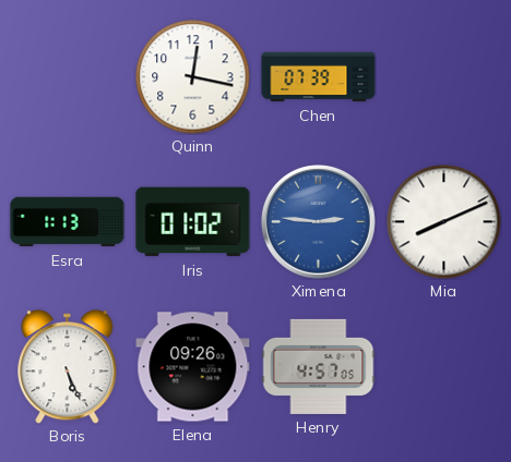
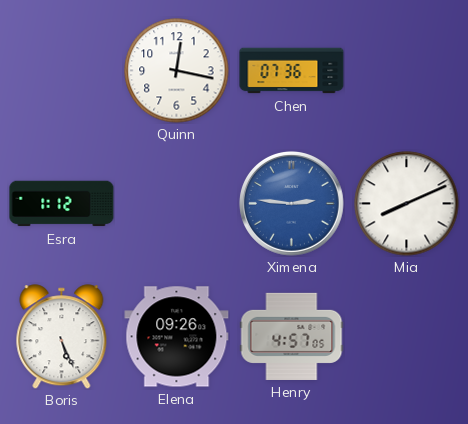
Chen: 07:39 -> 07:36
Esra: 1:13 -> 1:12
Iris: 01:02 -> none
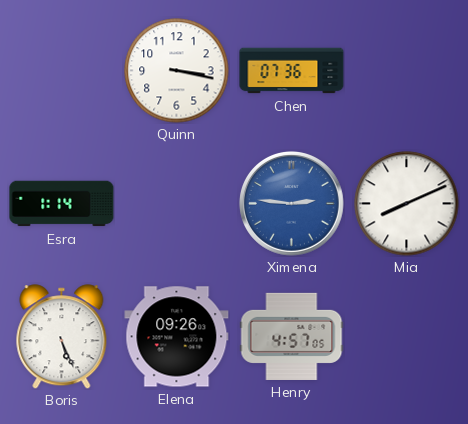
Quinn: 12:17 -> 3:17
Esra: 1:12 -> 1:14
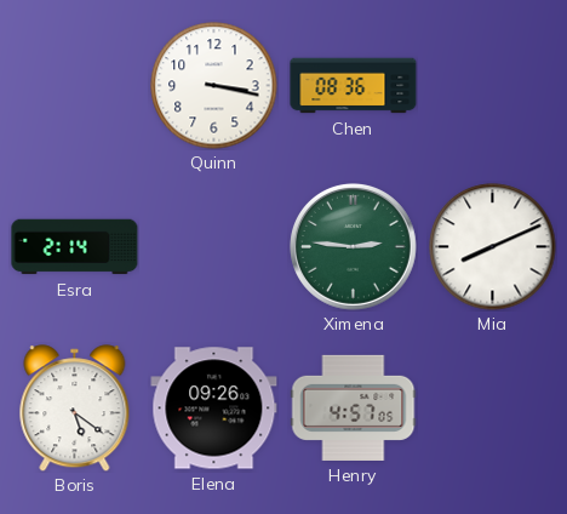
Chen: 07:36 -> 08:36
Esra: 1:14 -> 2:14
Ximena dial: blue -> green
Boris: 5:26 -> 5:21
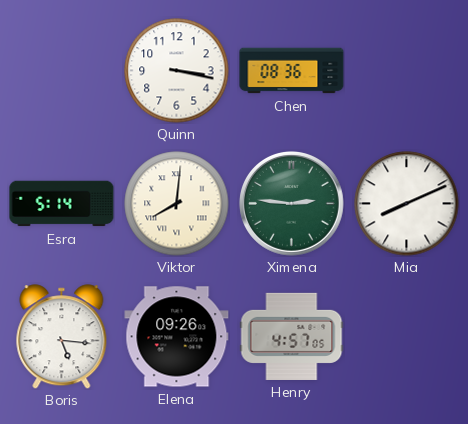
Esra: 2:14 -> 5:14
Viktor: none -> 8:01
Boris: 5:21 -> 5:16
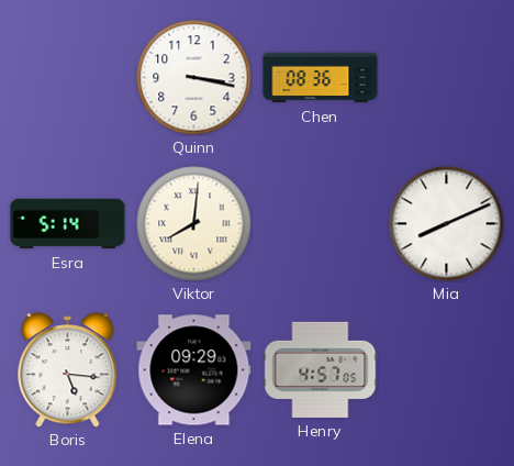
Ximena: 2:46 -> none
Elena: 09:26 -> 09:29
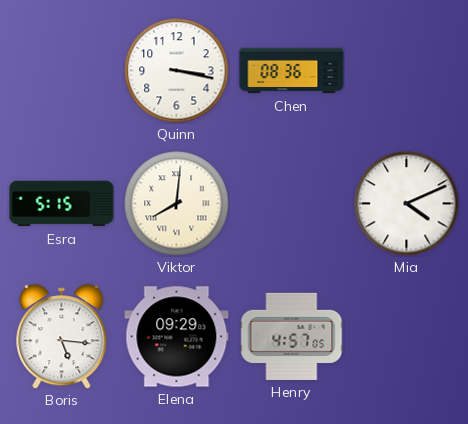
Esra: 5:14 -> 5:15
Mia: 8:11 -> 4:11
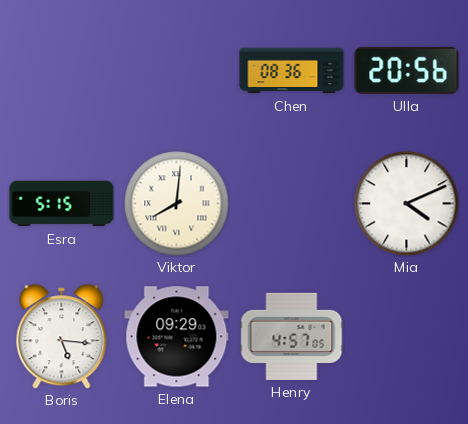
Quinn: 3:17 -> none
Ulla: none -> 20:56
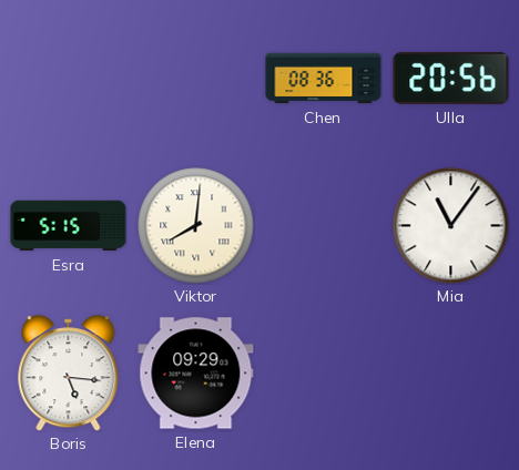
Mia: 4:11 -> 11:06
Henry: 4:57 -> none
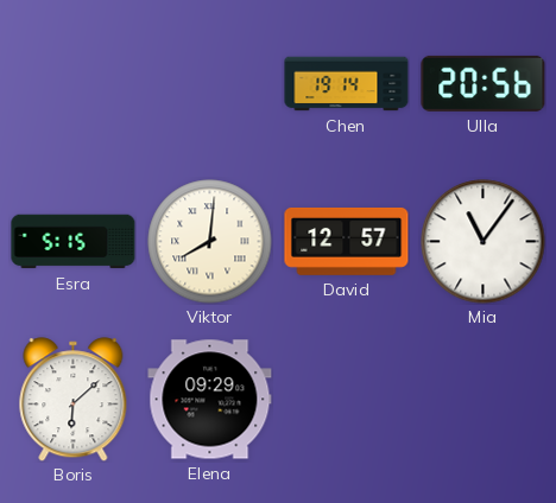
Chen: 08:36 -> 19:14
David: none -> 12:57
Boris: 5:16 -> 6:08
